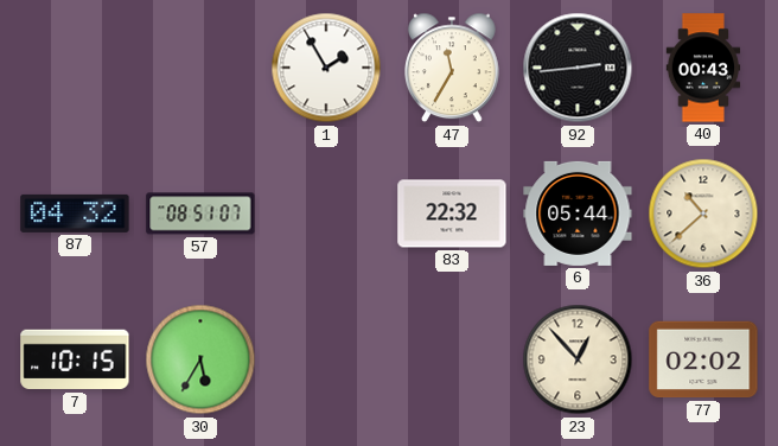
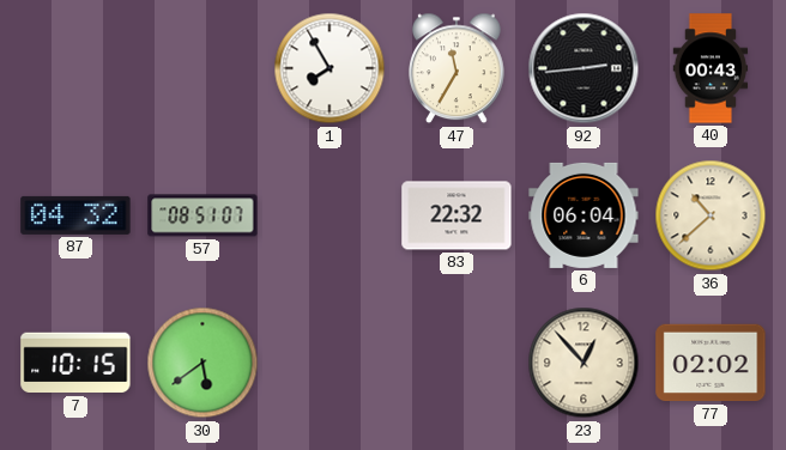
1: 1:55 -> 7:55
6: 05:44 -> 06:04
30: 5:35 -> 5:39
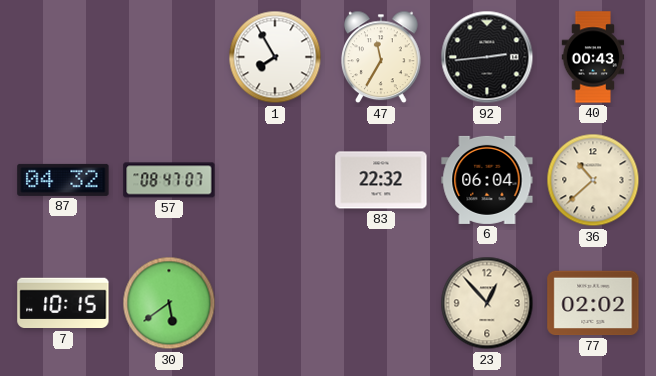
57: 08:51 -> 08:47
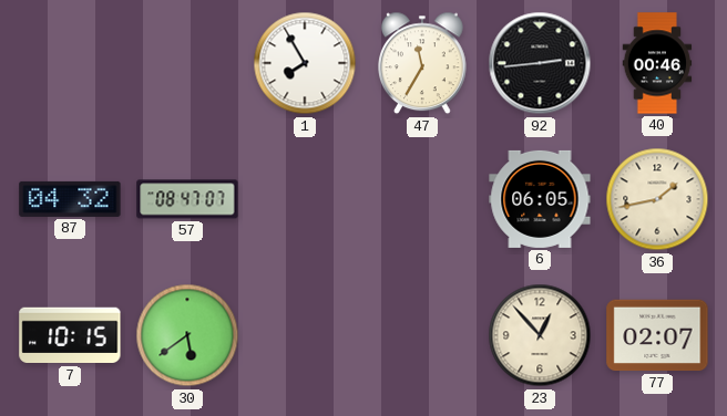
40: 00:43 -> 00:46
83: 22:32 -> none
6: 06:04 -> 06:05
36: 10:38 -> 1:43
77: 02:02 -> 02:07
